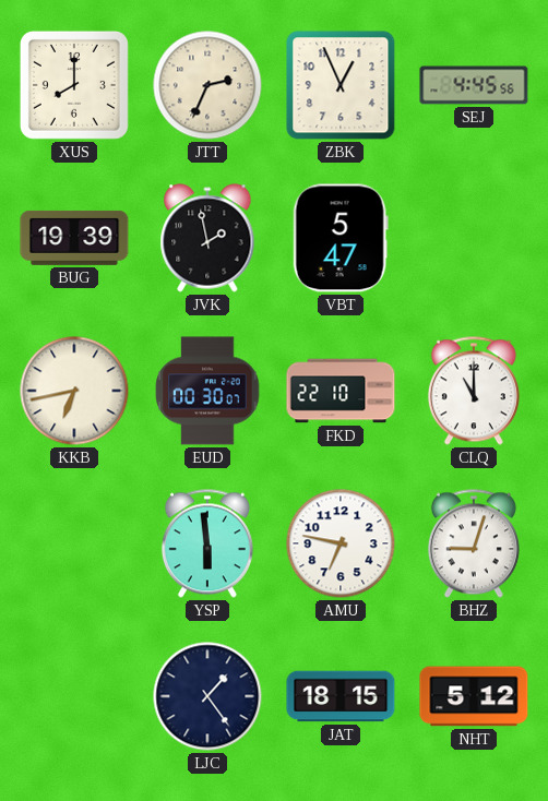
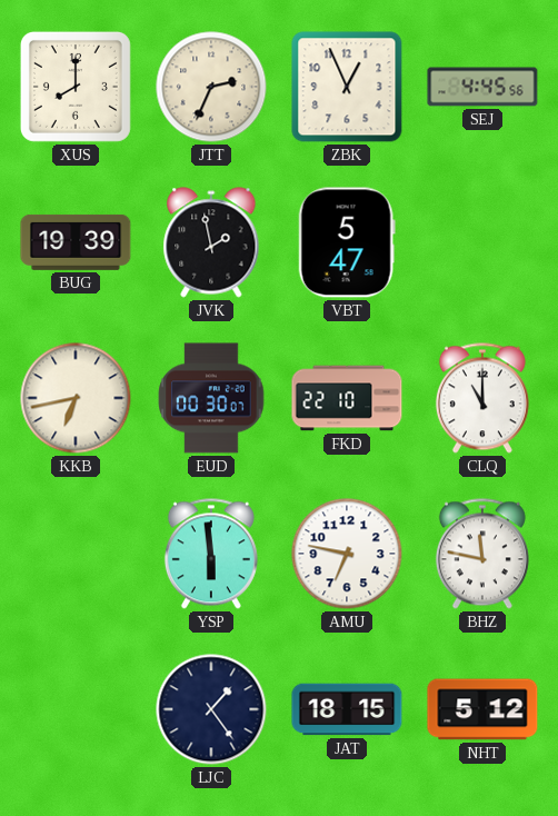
BHZ: 9:03 -> 11:47
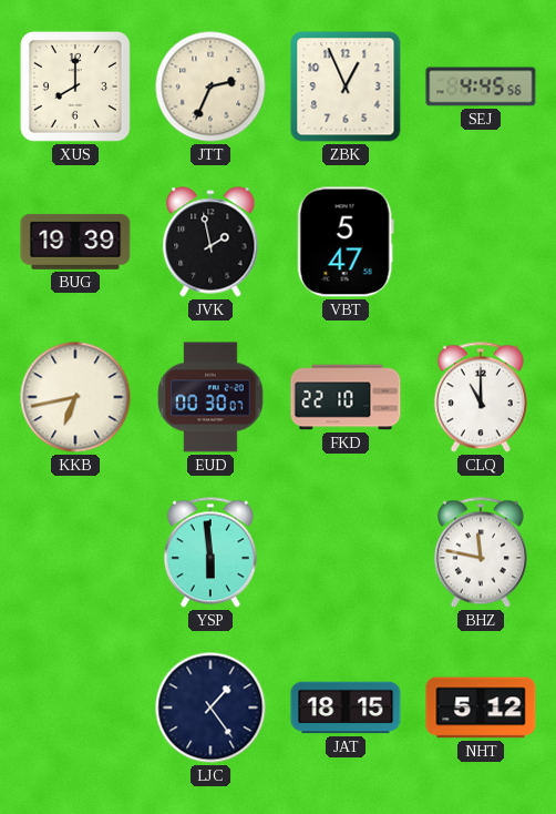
AMU: 6:47 -> none
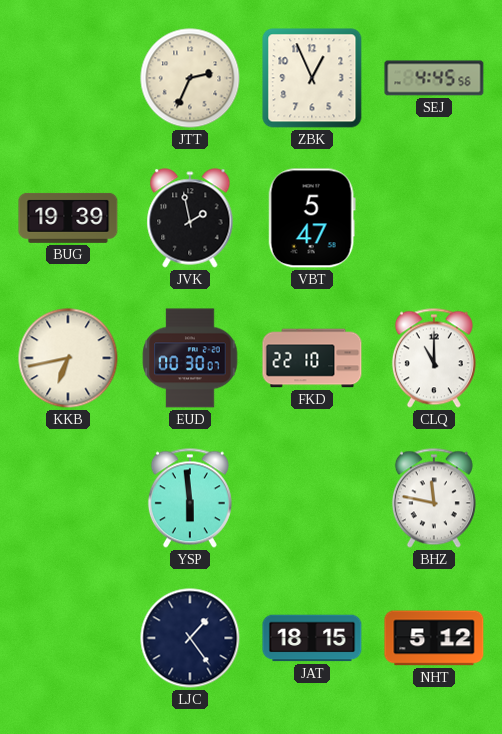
XUS: 8:00 -> none
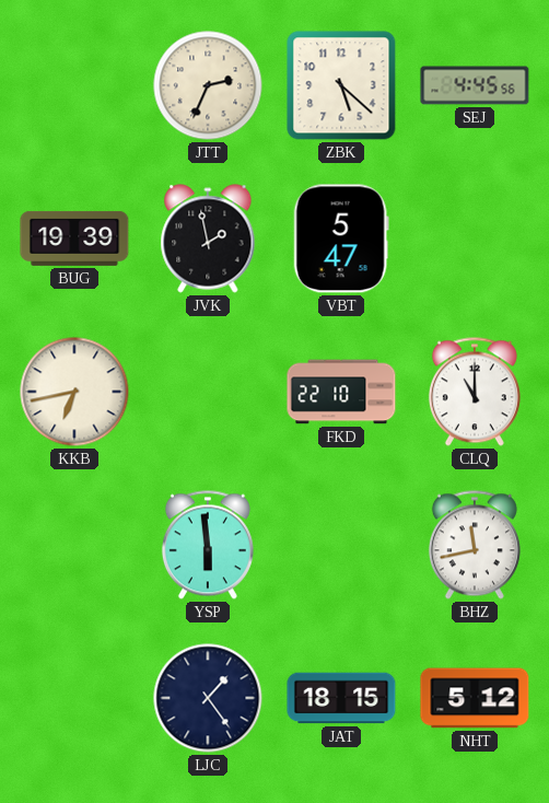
ZBK: 12:56 -> 5:22
EUD: 00:30 -> none
BHZ: 11:47 -> 11:43
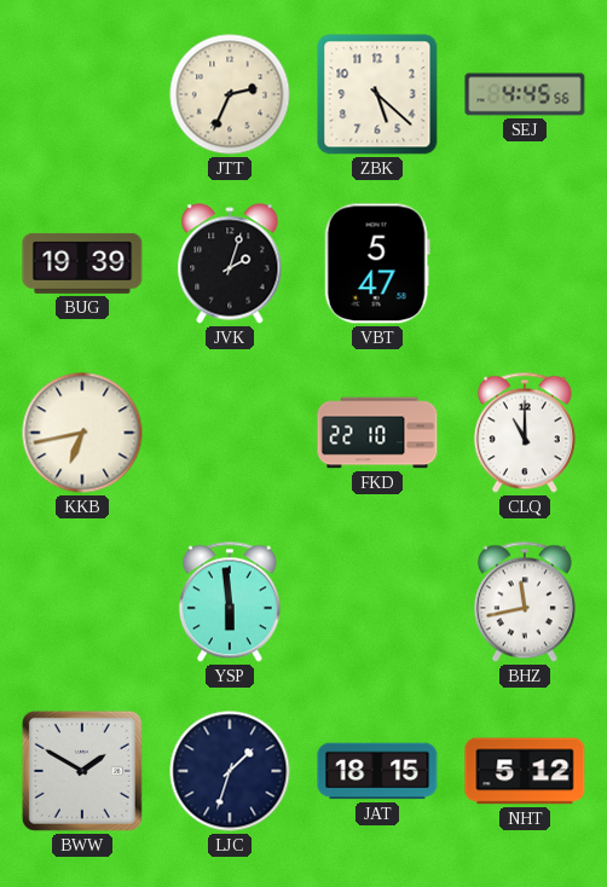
JVK: 1:58 -> 2:03
BWW: none -> 1:50
LJC: 1:24 -> 1:33
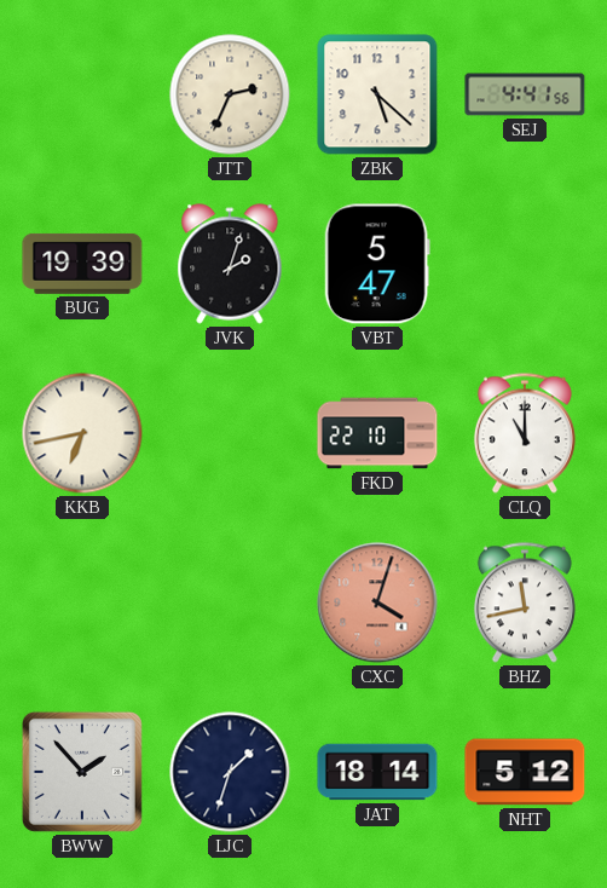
SEJ: 4:45 -> 4:41
YSP: 5:59 -> none
CXC: none -> 4:03
BWW: 1:50 -> 1:53
JAT: 18:15 -> 18:14
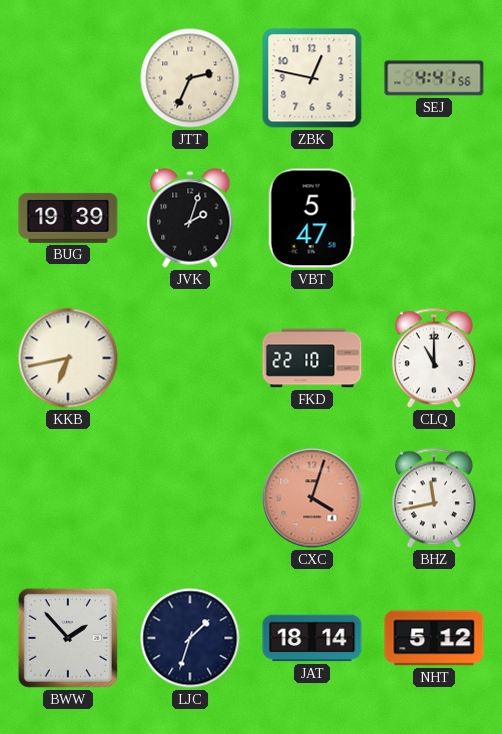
ZBK: 5:22 -> 12:47
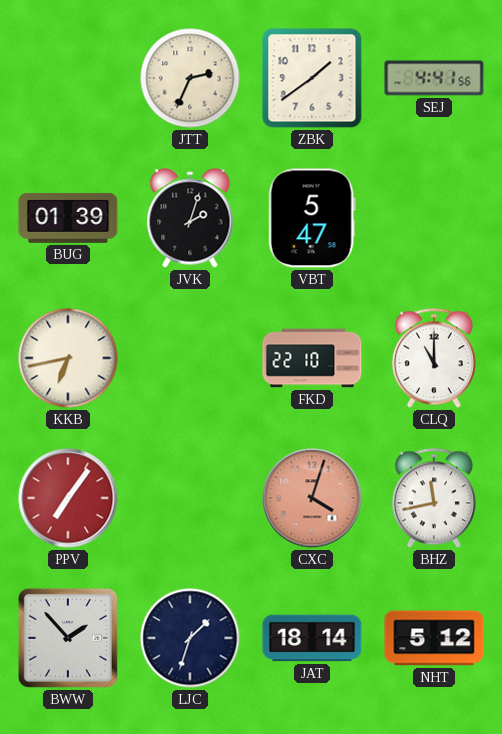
ZBK: 12:47 -> 1:39
BUG: 19:39 -> 01:39
PPV: none -> 7:06
